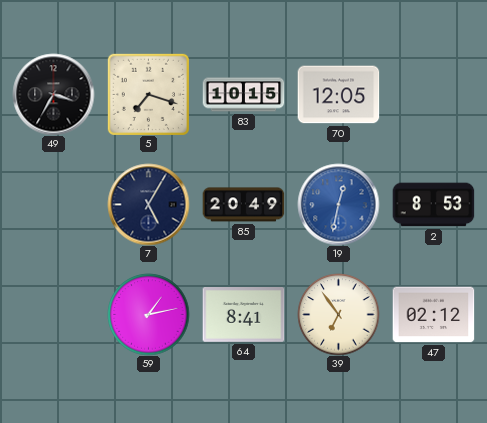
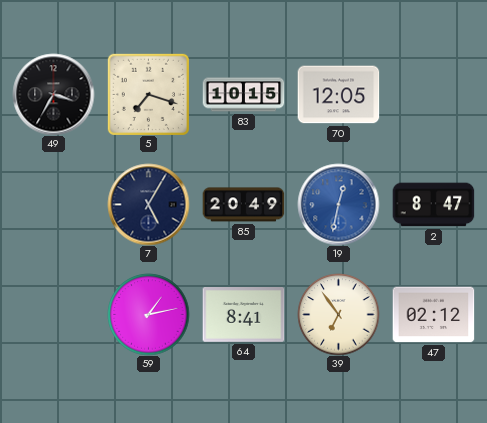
2: 8:53 -> 8:47
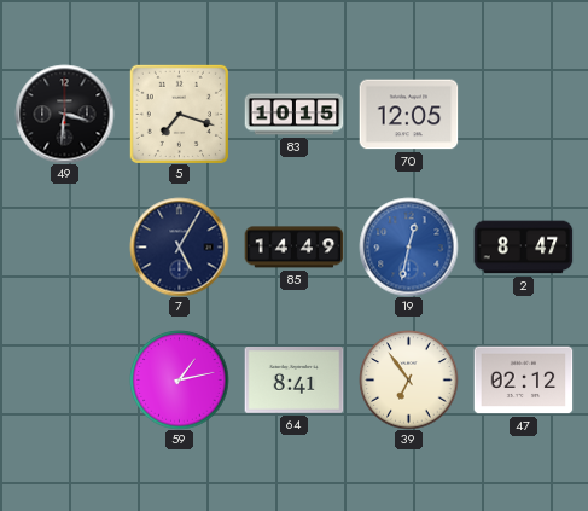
49: 3:35 -> 3:31
85: 20:49 -> 14:49
